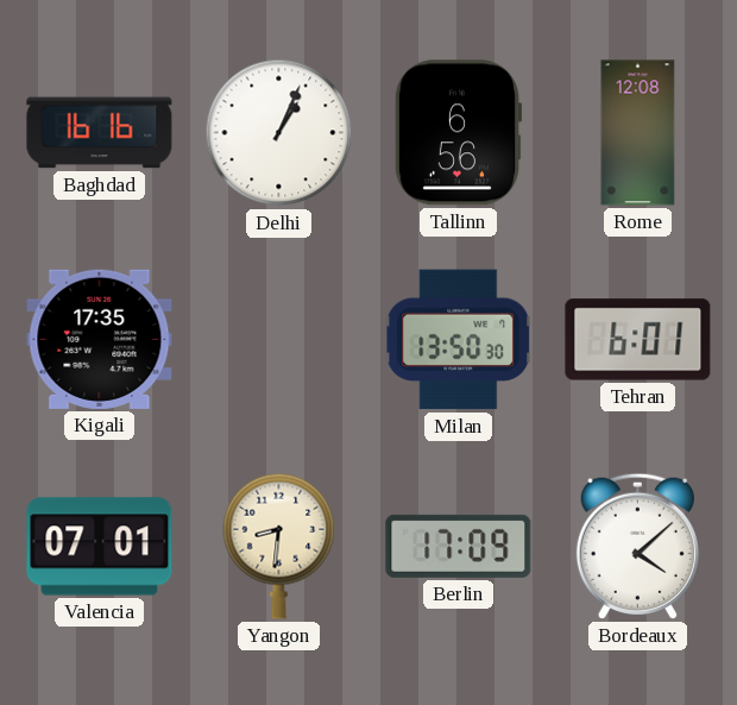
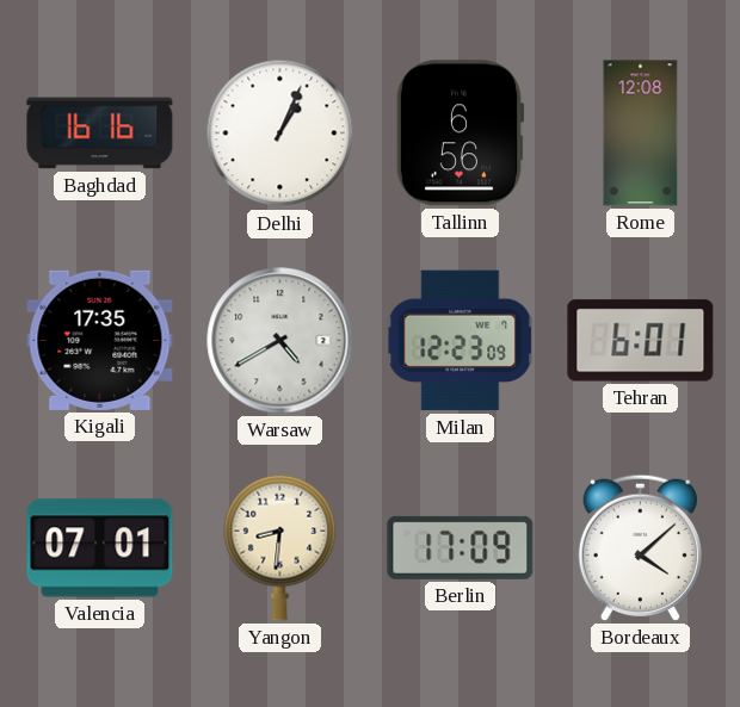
Warsaw: none -> 4:40
Milan: 13:50 -> 12:23
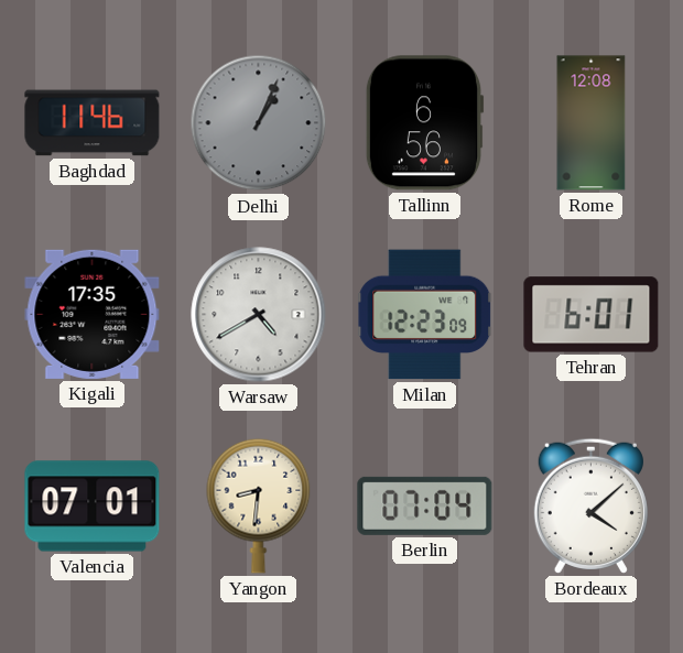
Baghdad: 16:16 -> 11:46
Delhi dial: white -> grey
Berlin: 17:09 -> 07:04
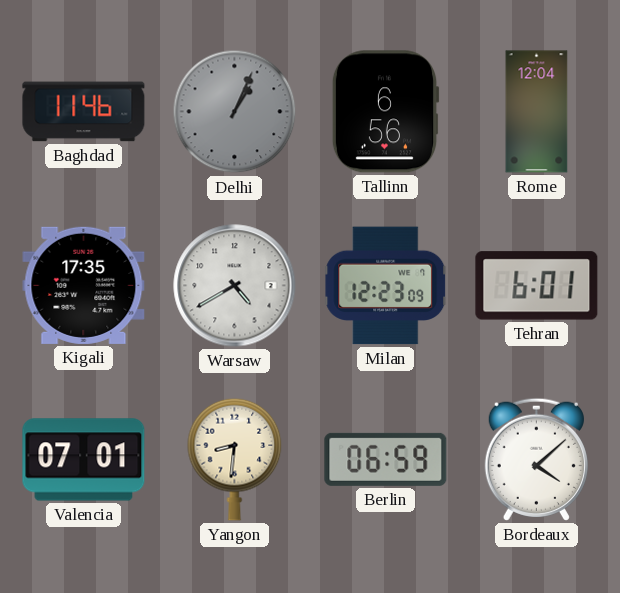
Rome: 12:08 -> 12:04
Berlin: 07:04 -> 06:59
